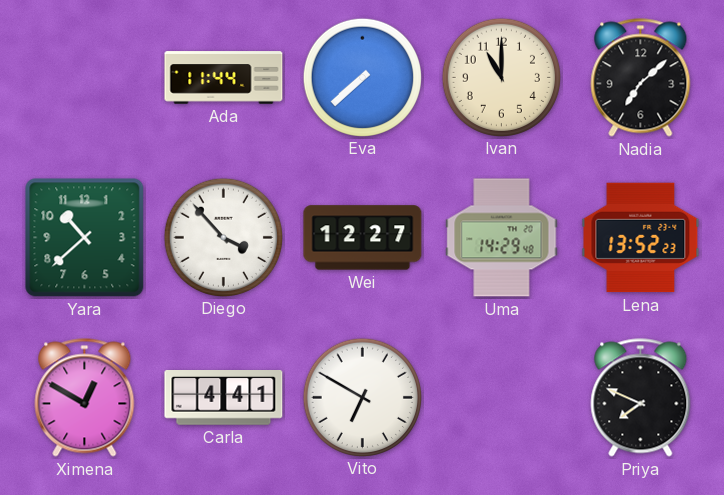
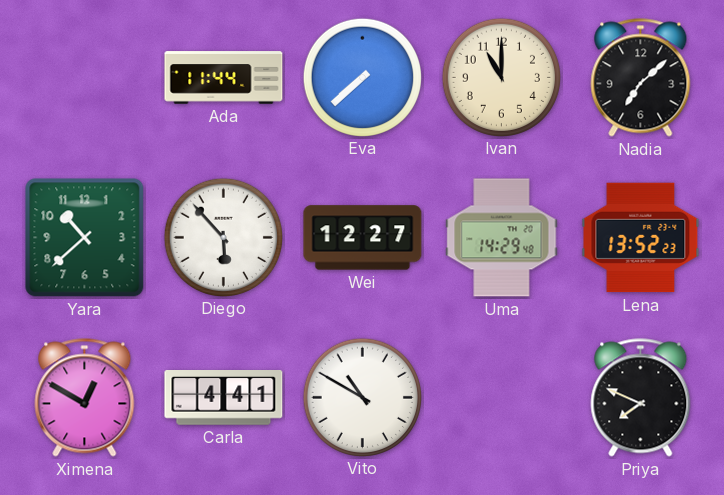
Diego: 3:53 -> 5:53
Vito: 6:50 -> 10:50
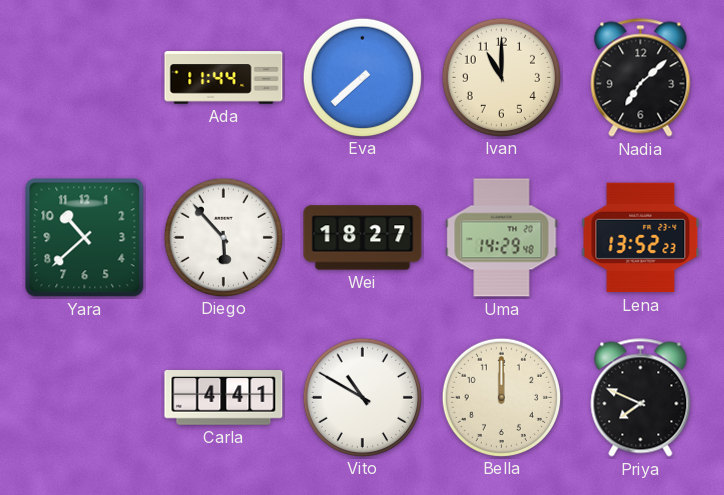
Wei: 12:27 -> 18:27
Ximena: 12:50 -> none
Bella: none -> 12:00
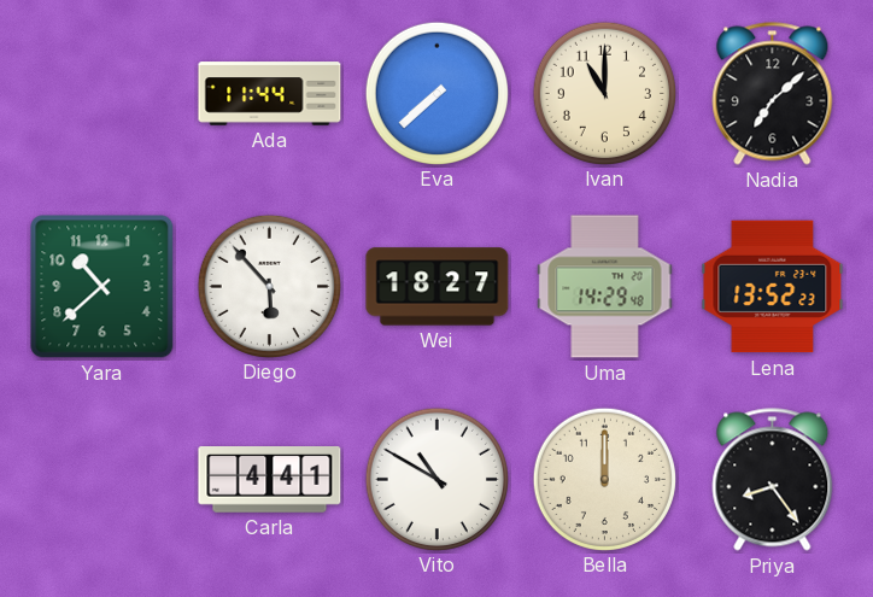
Priya: 7:49 -> 8:24
